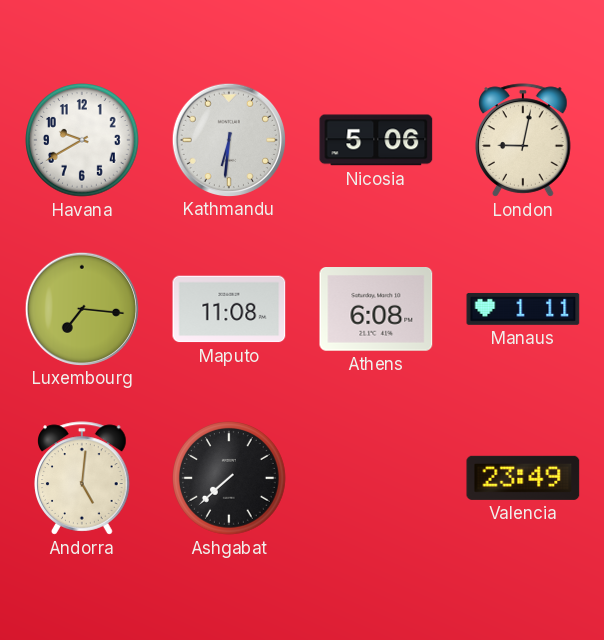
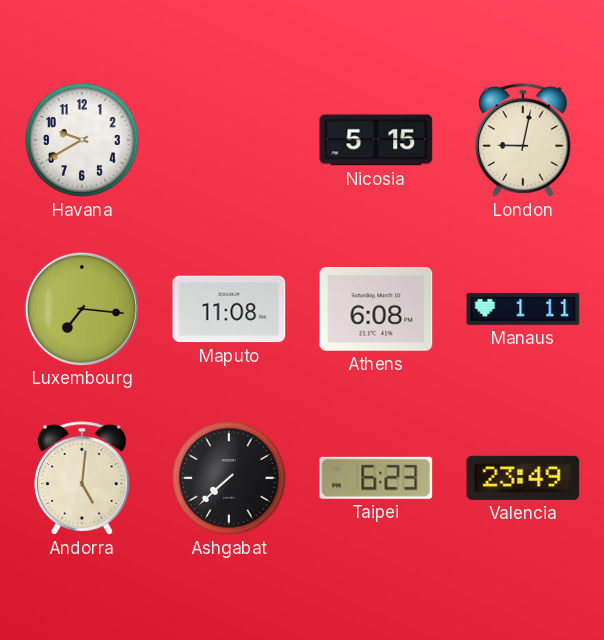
Kathmandu: 6:31 -> none
Nicosia: 5:06 -> 5:15
Taipei: none -> 6:23
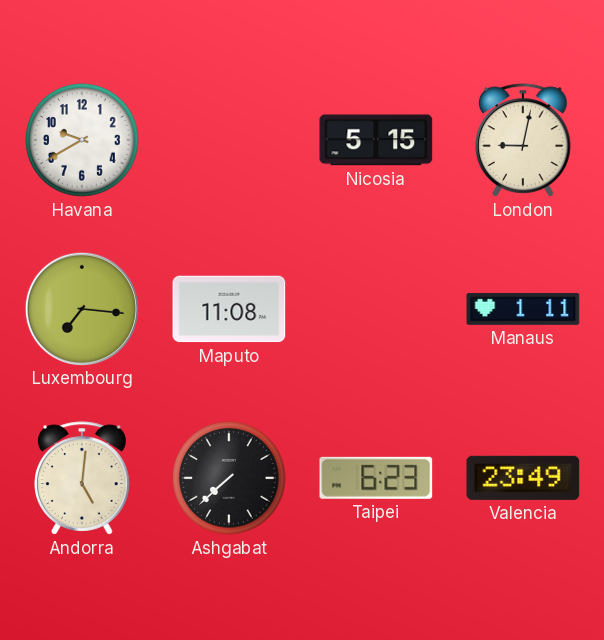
Athens: 6:08 -> none
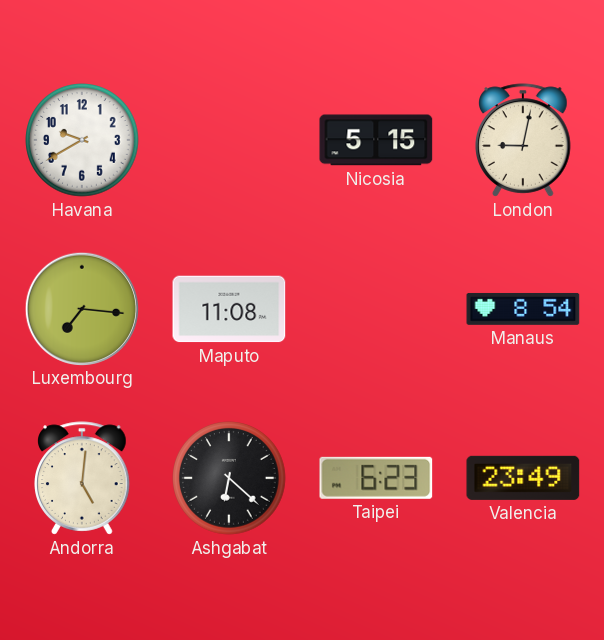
Manaus: 1:11 -> 8:54
Ashgabat: 7:38 -> 6:22
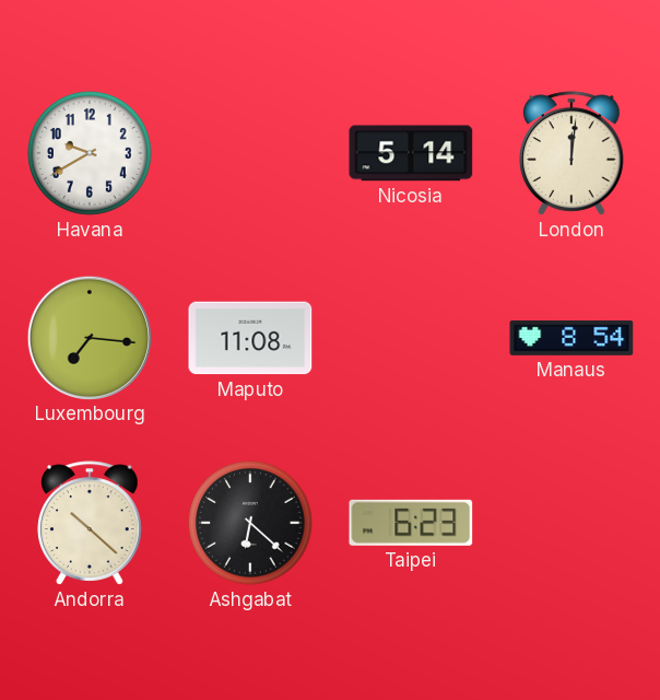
Nicosia: 5:15 -> 5:14
London: 9:02 -> 12:01
Andorra: 5:01 -> 10:22
Valencia: 23:49 -> none
